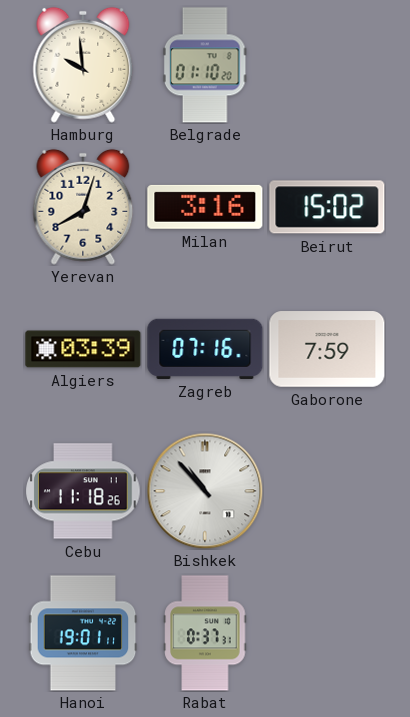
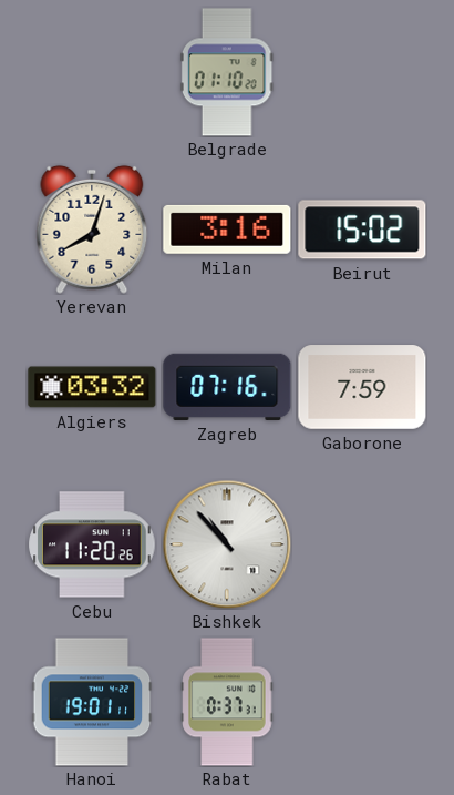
Hamburg: 9:59 -> none
Algiers: 03:39 -> 03:32
Cebu: 11:18 -> 11:20
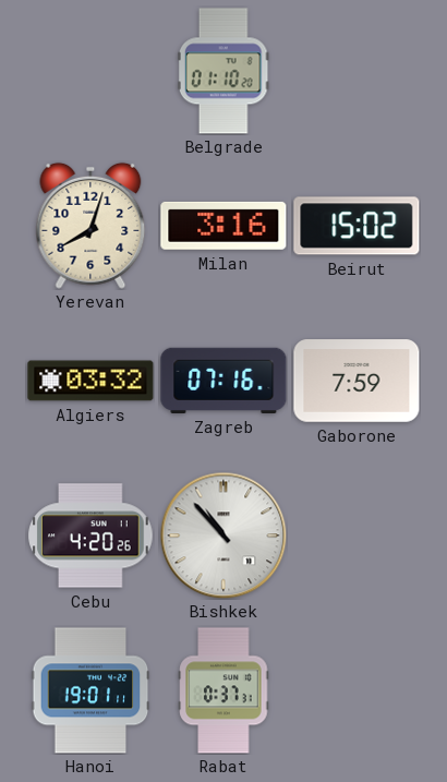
Cebu: 11:20 -> 4:20
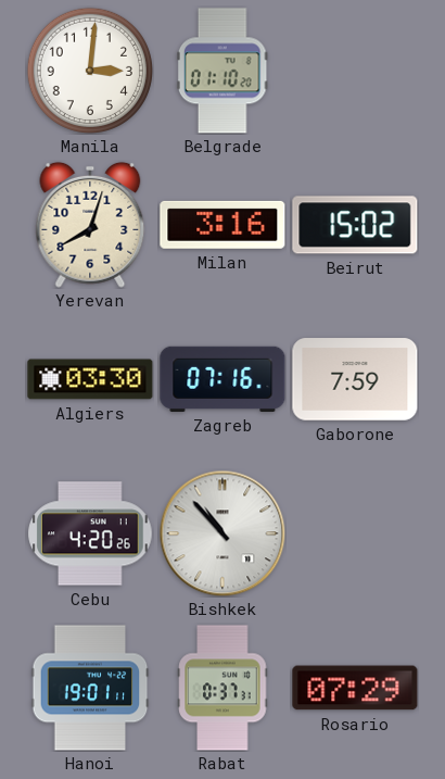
Manila: none -> 3:01
Algiers: 03:32 -> 03:30
Rosario: none -> 07:29
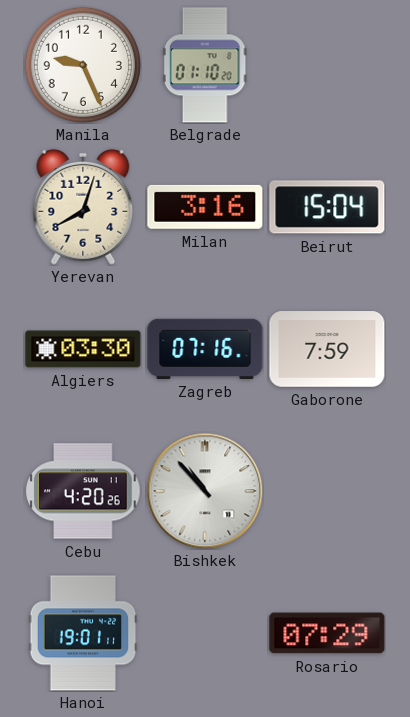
Manila: 3:01 -> 9:26
Beirut: 15:02 -> 15:04
Rabat: 0:37 -> none
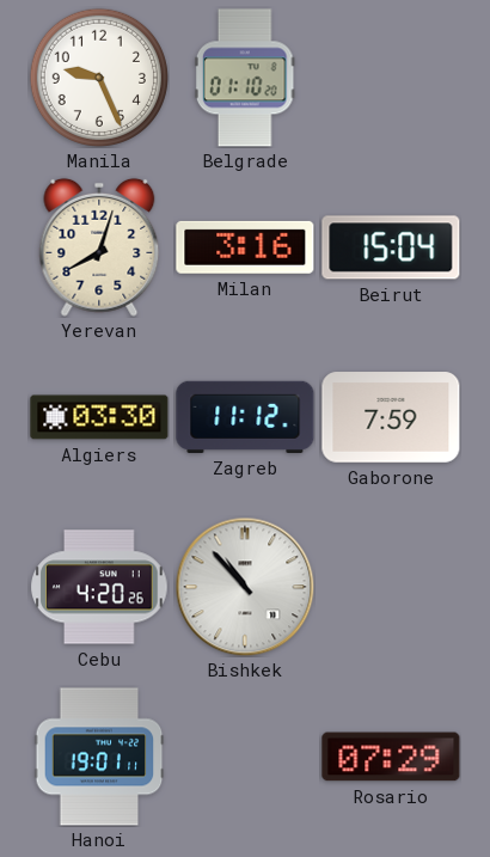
Zagreb: 07:16 -> 11:12
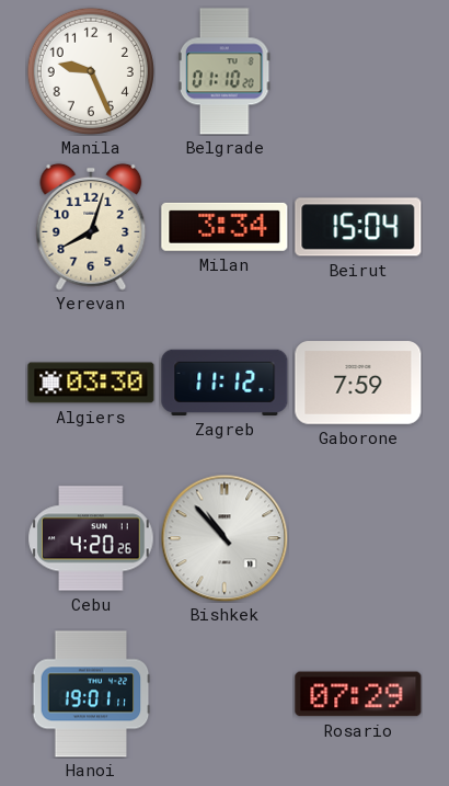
Milan: 3:16 -> 3:34
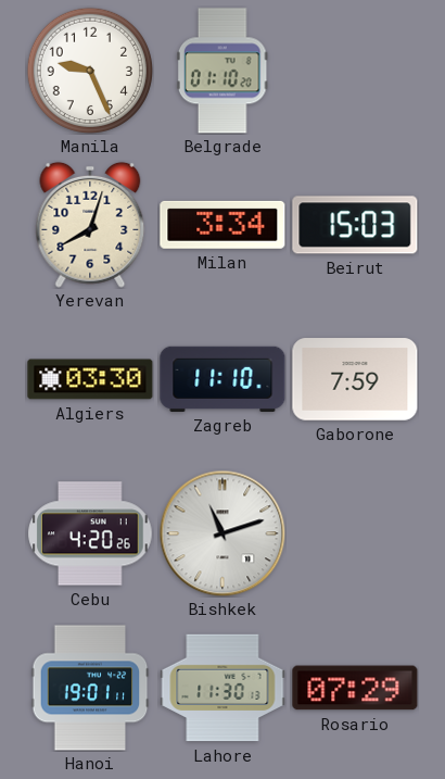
Beirut: 15:04 -> 15:03
Zagreb: 11:12 -> 11:10
Bishkek: 10:53 -> 11:12
Lahore: none -> 11:30
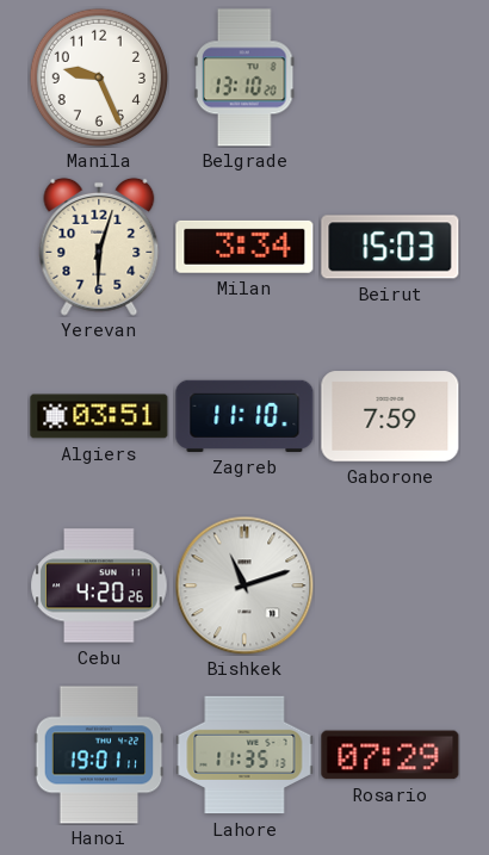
Belgrade: 01:10 -> 13:10
Yerevan: 8:03 -> 6:03
Algiers: 03:30 -> 03:51
Lahore: 11:30 -> 11:35
